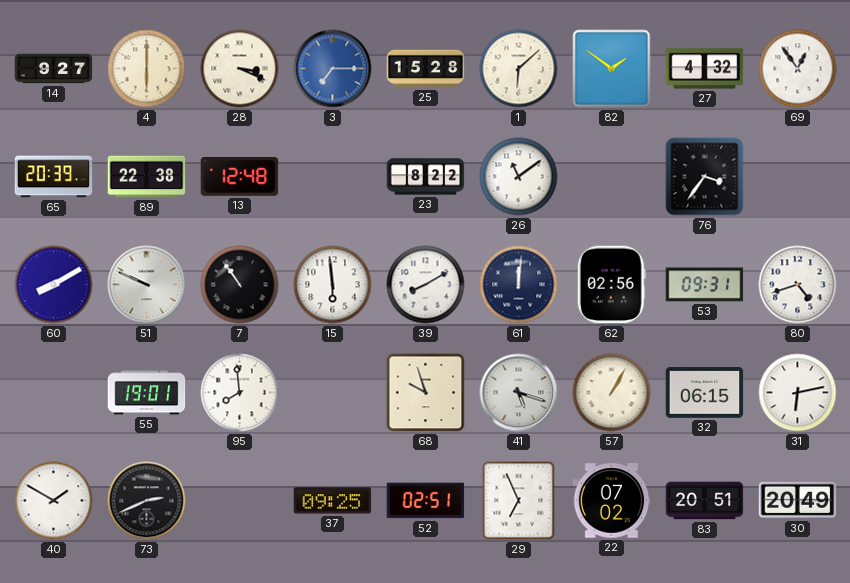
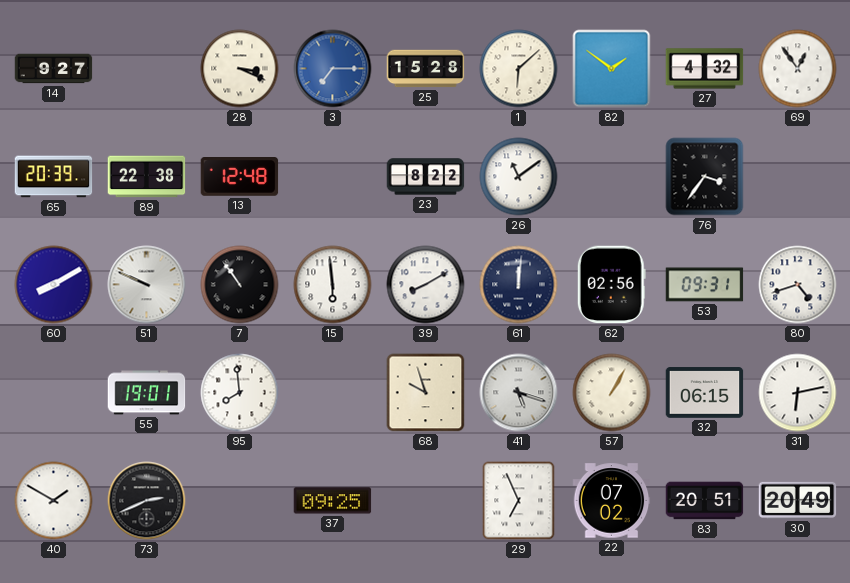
4: 6:00 -> none
52: 02:51 -> none
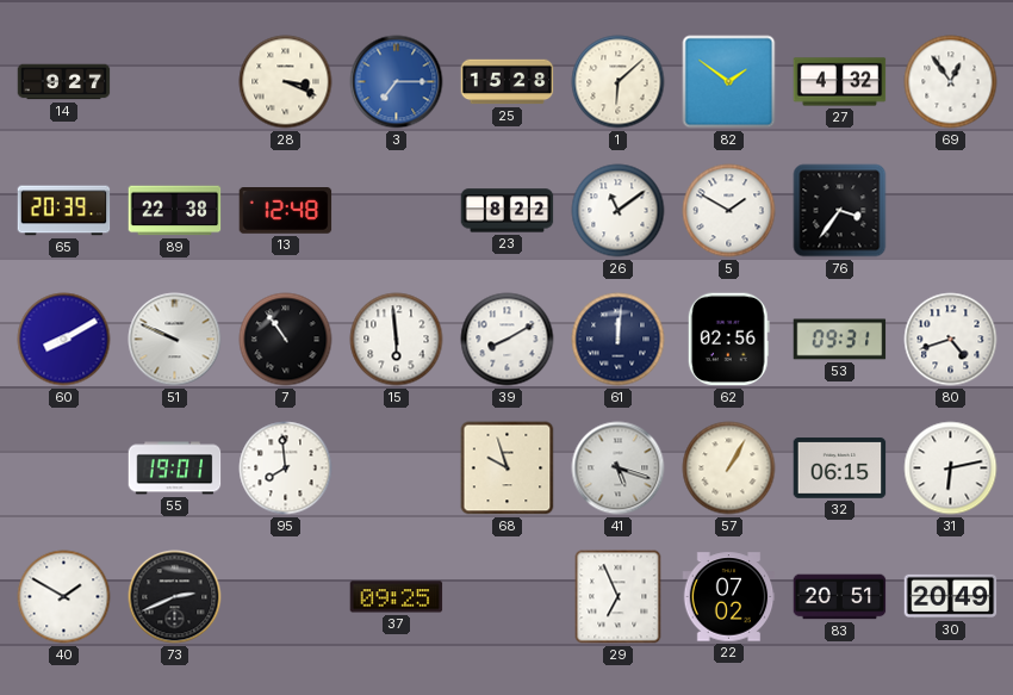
5: none -> 1:50
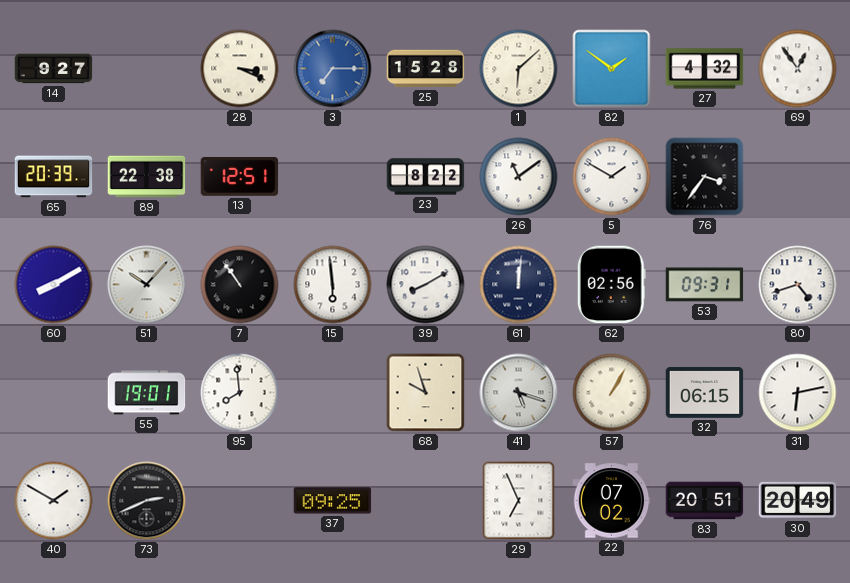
13: 12:48 -> 12:51
51: 9:49 -> 10:07
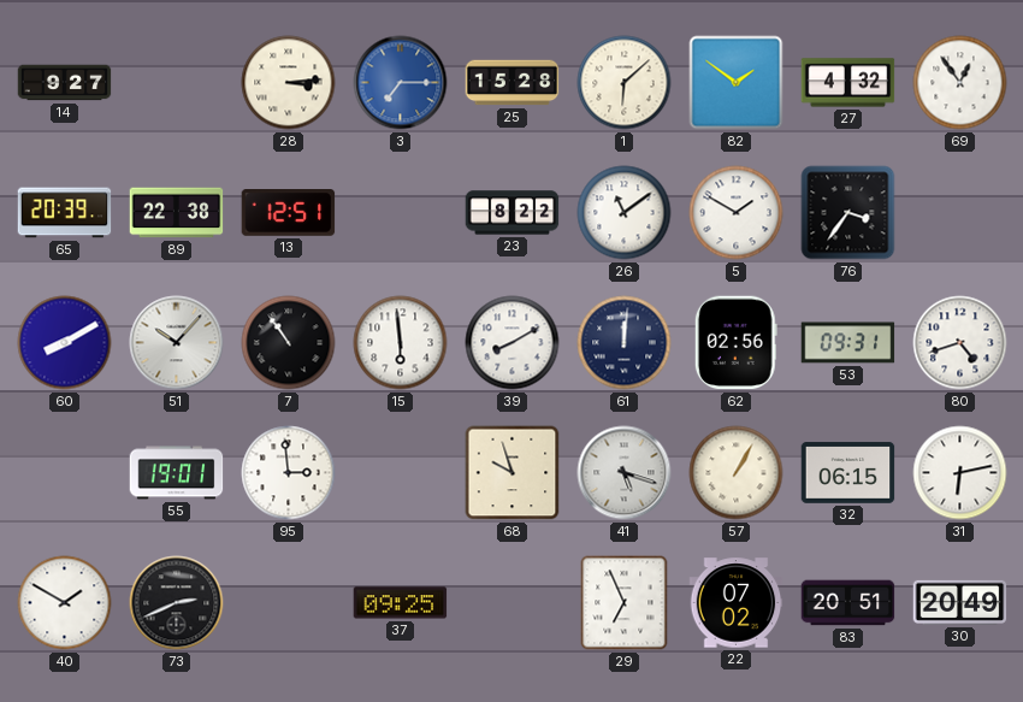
28: 3:19 -> 3:14
95: 7:59 -> 2:59
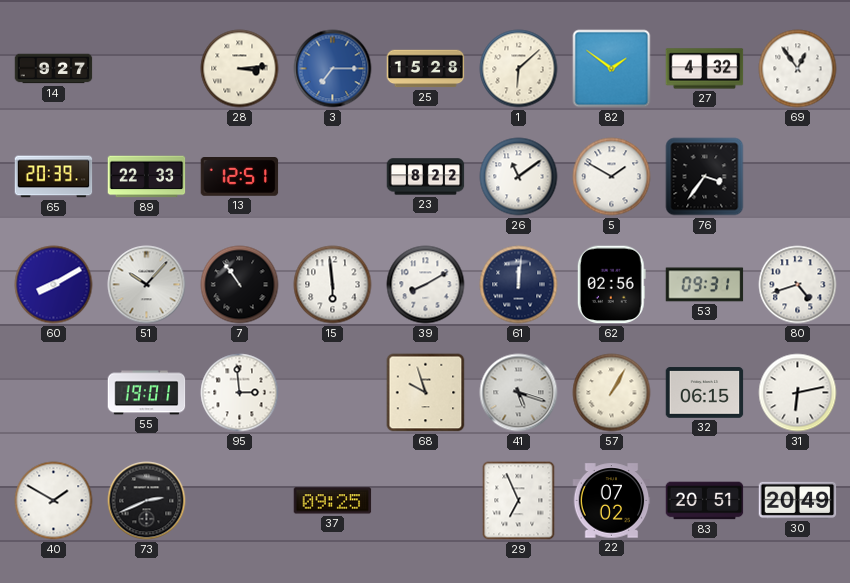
89: 22:38 -> 22:33
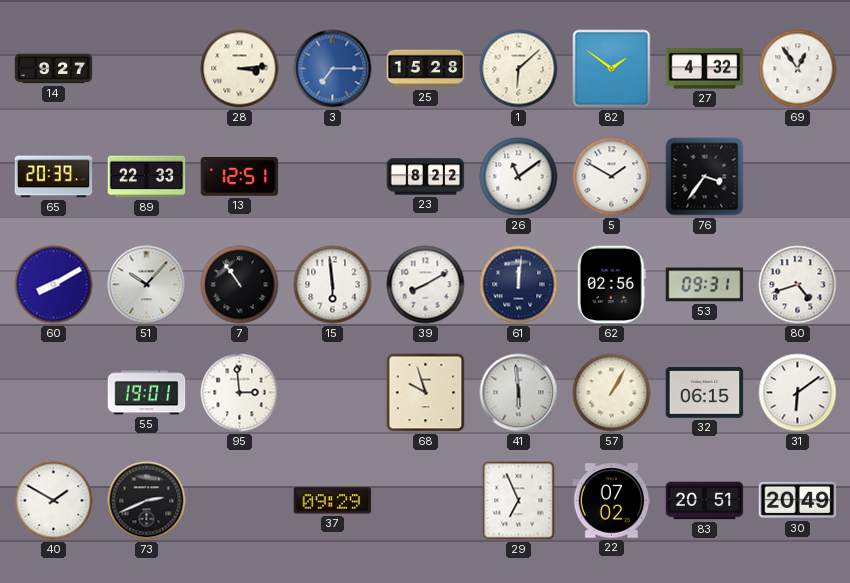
41: 5:18 -> 5:59
31: 6:13 -> 6:09
37: 09:25 -> 09:29
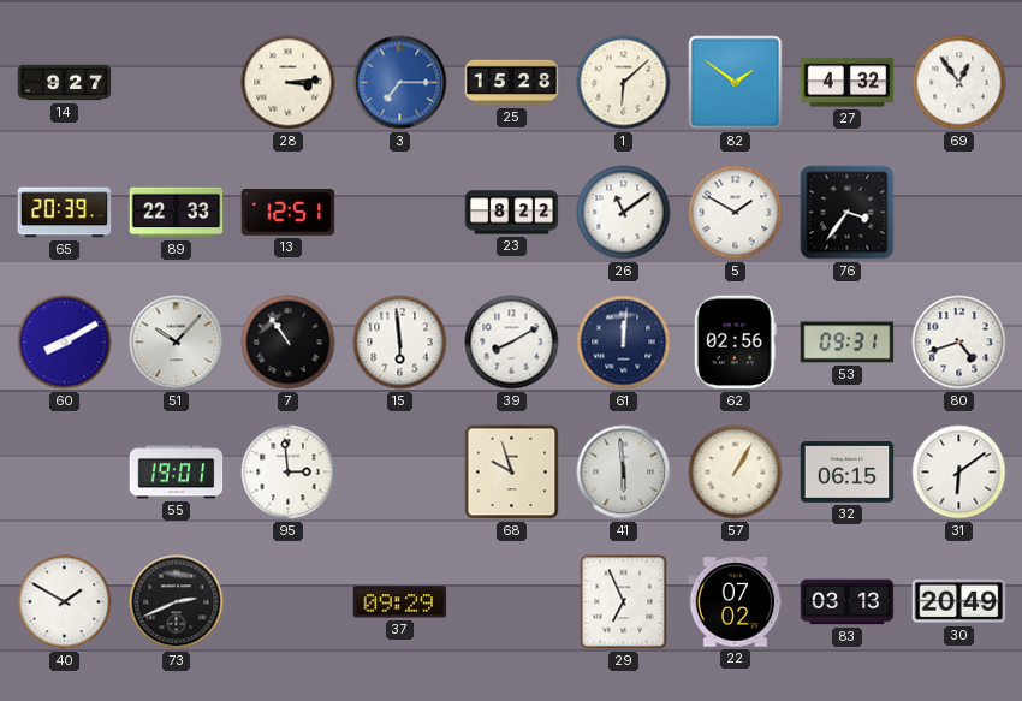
83: 20:51 -> 03:13
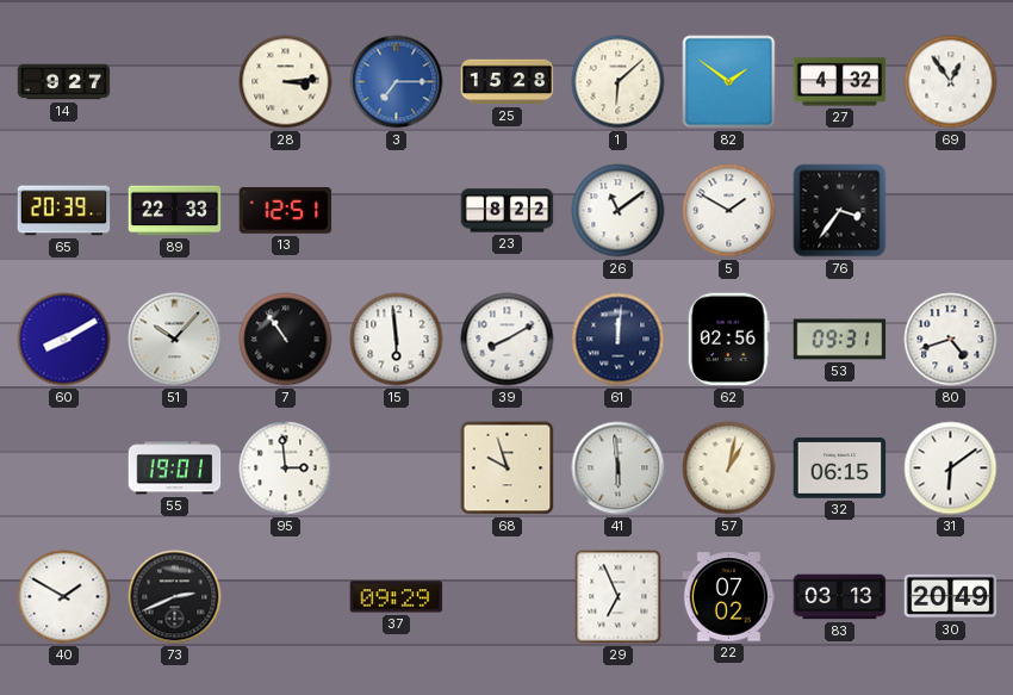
57: 1:05 -> 1:02
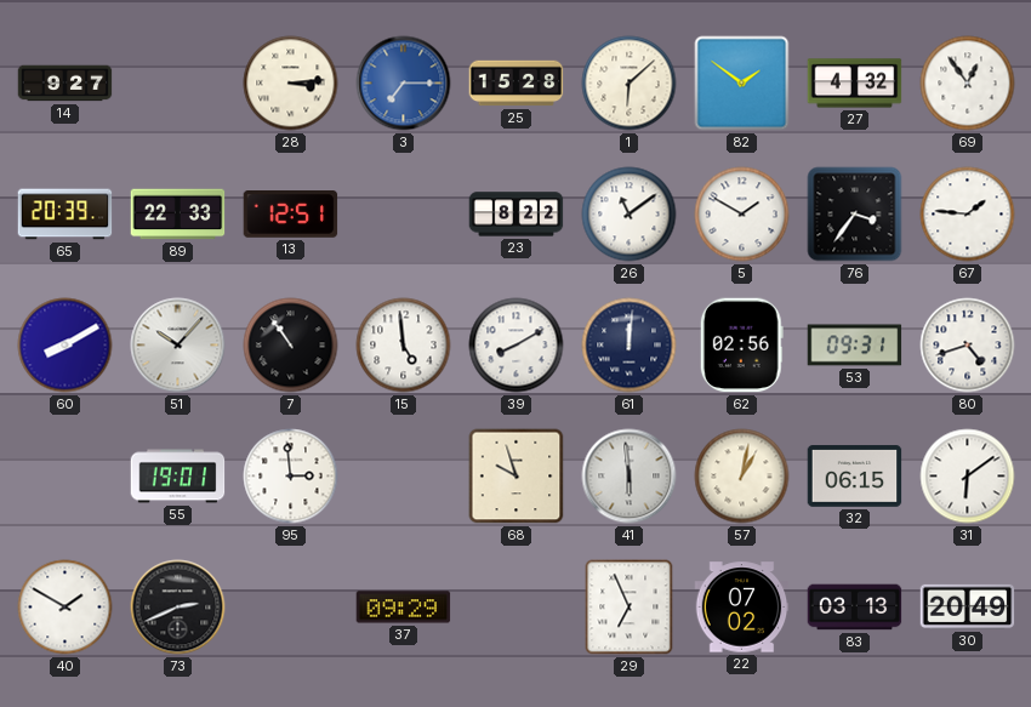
67: none -> 1:46
15: 5:59 -> 4:59
